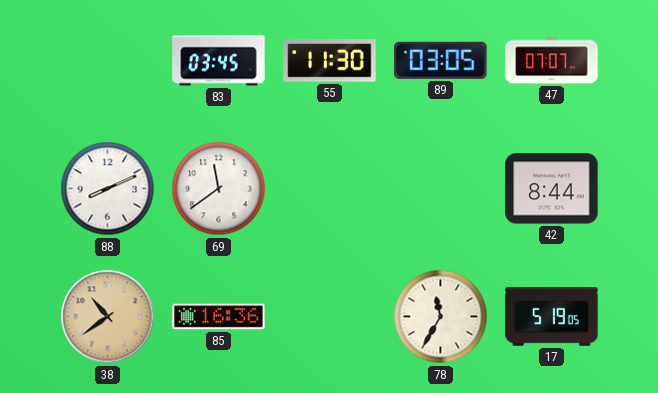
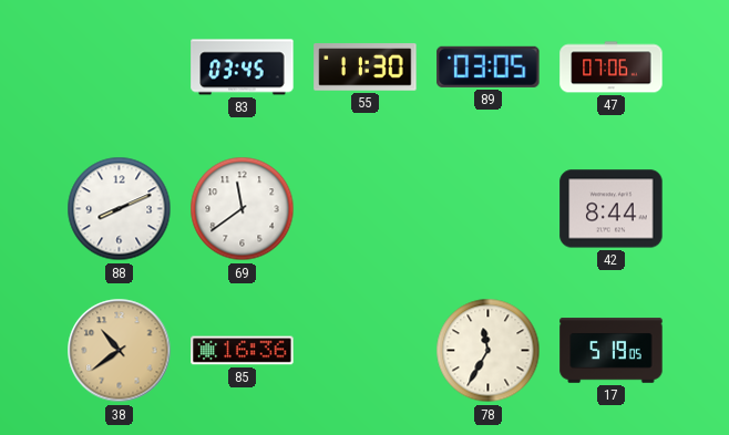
47: 07:07 -> 07:06
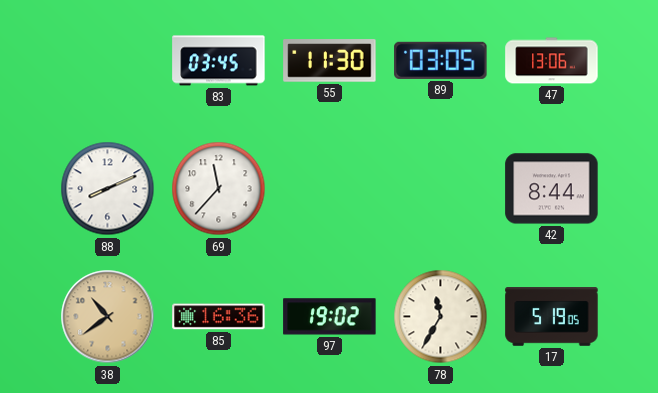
47: 07:06 -> 13:06
69: 11:39 -> 11:37
97: none -> 19:02
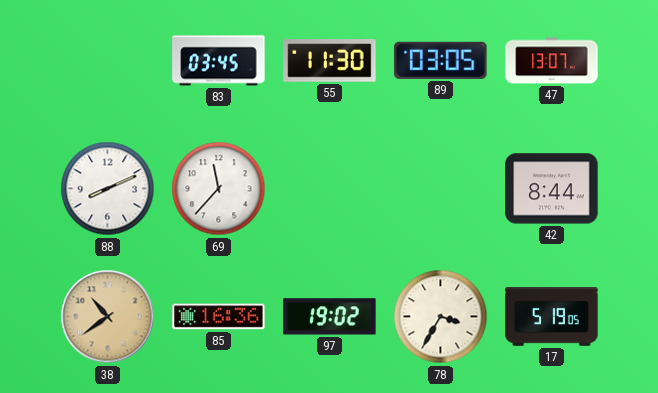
47: 13:06 -> 13:07
78: 11:35 -> 3:35
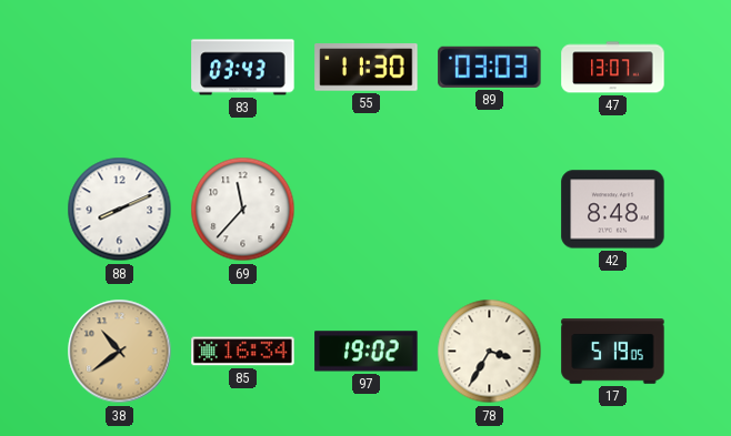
83: 03:45 -> 03:43
89: 03:05 -> 03:03
42: 8:44 -> 8:48
85: 16:36 -> 16:34
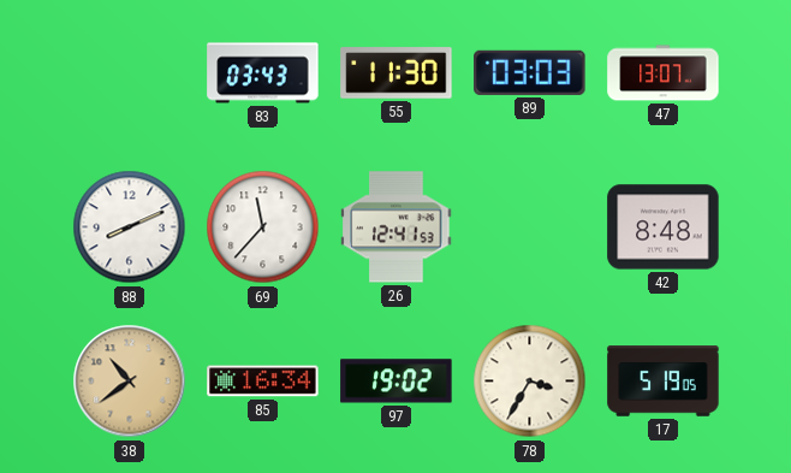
26: none -> 12:41
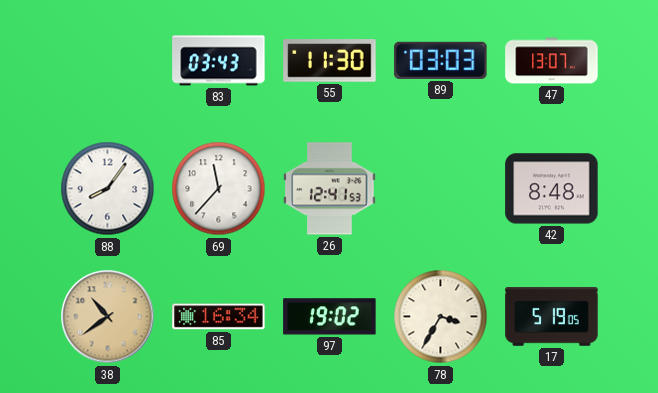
88: 8:11 -> 8:06
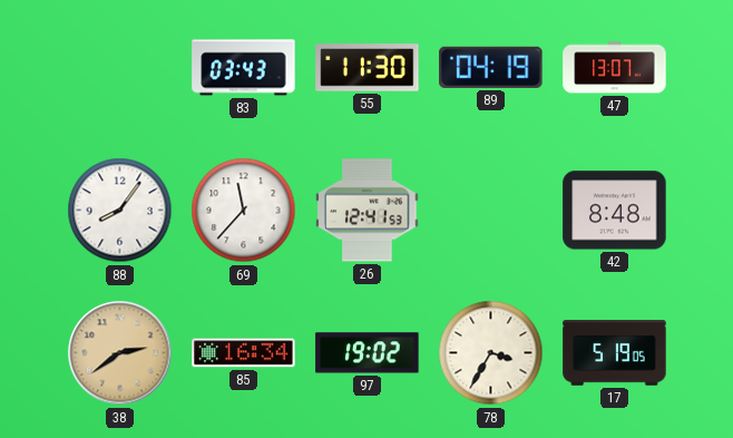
89: 03:03 -> 04:19
38: 10:39 -> 2:39
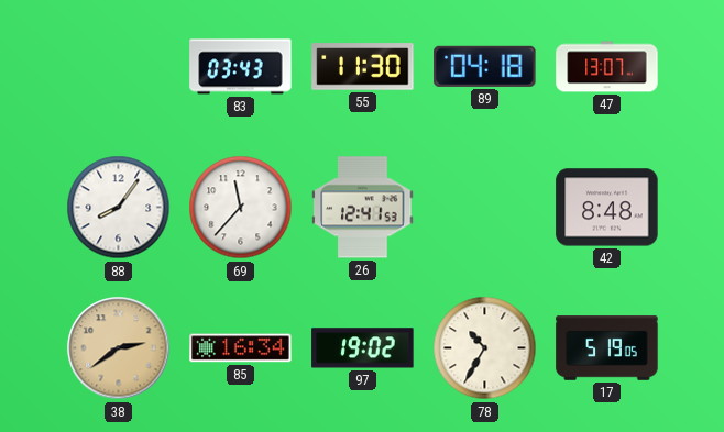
89: 04:19 -> 04:18
78: 3:35 -> 10:35
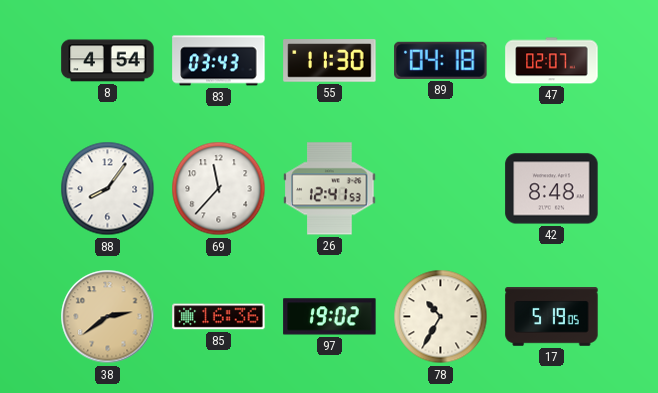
8: none -> 4:54
47: 13:07 -> 02:07
85: 16:34 -> 16:36
